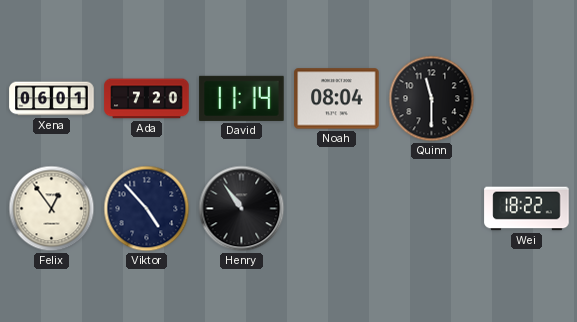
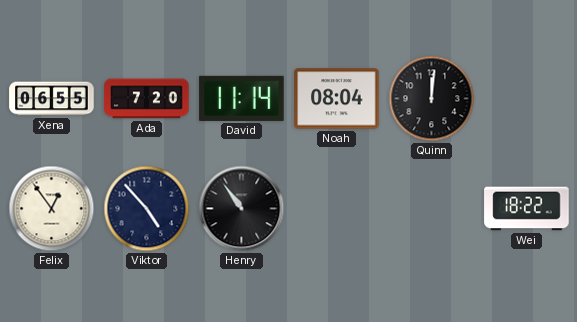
Xena: 06:01 -> 06:55
Quinn: 11:30 -> 12:01
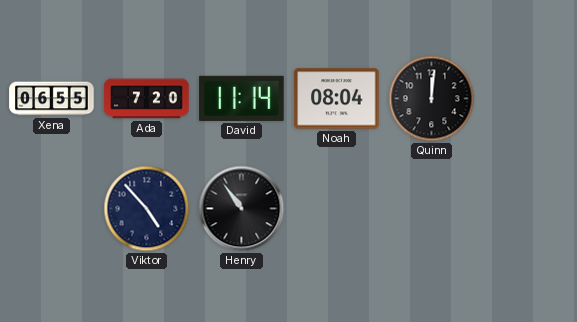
Felix: 12:54 -> none
Wei: 18:22 -> none
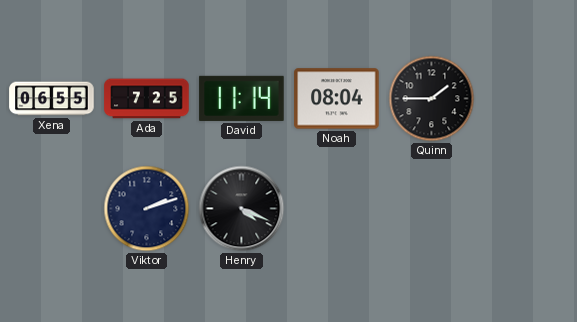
Ada: 7:20 -> 7:25
Quinn: 12:01 -> 1:45
Viktor: 4:53 -> 2:12
Henry: 10:54 -> 4:19
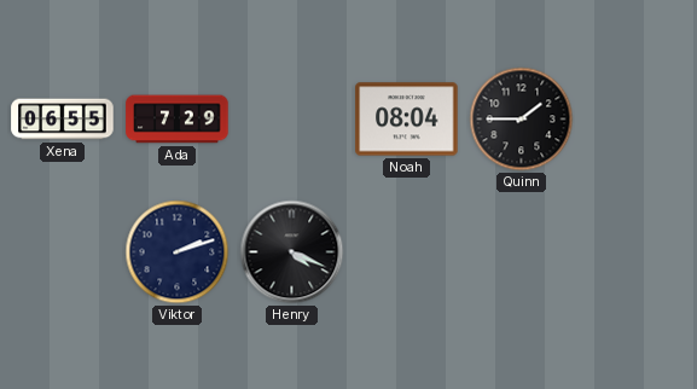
Ada: 7:25 -> 7:29
David: 11:14 -> none
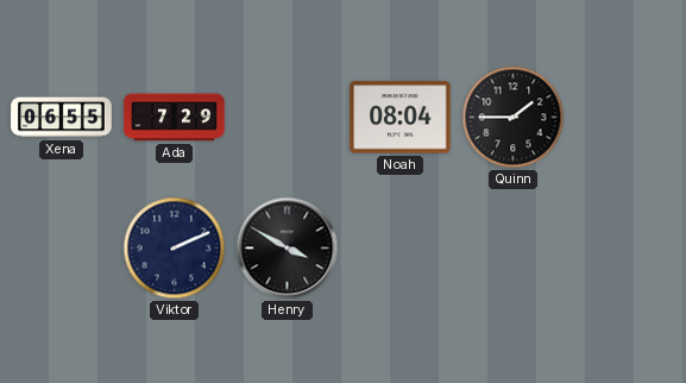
Viktor: 2:12 -> 2:11
Henry: 4:19 -> 3:50
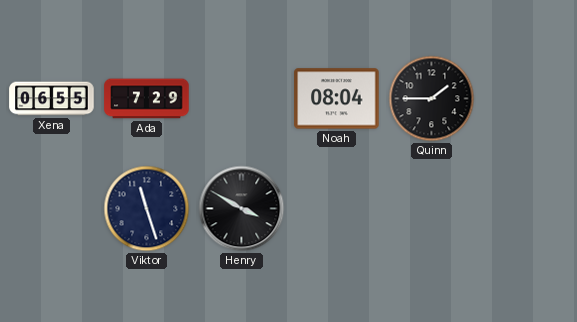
Viktor: 2:11 -> 11:27
